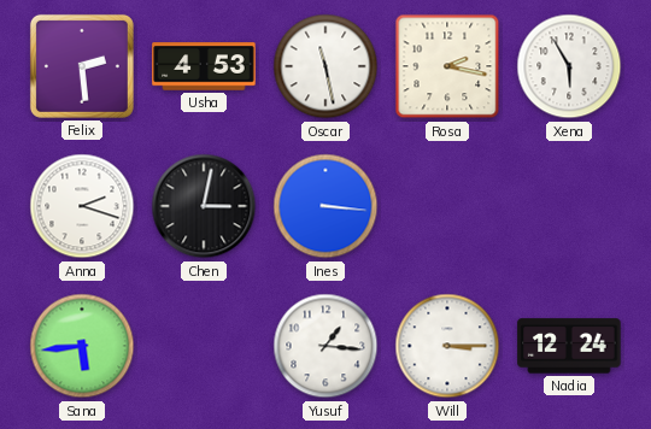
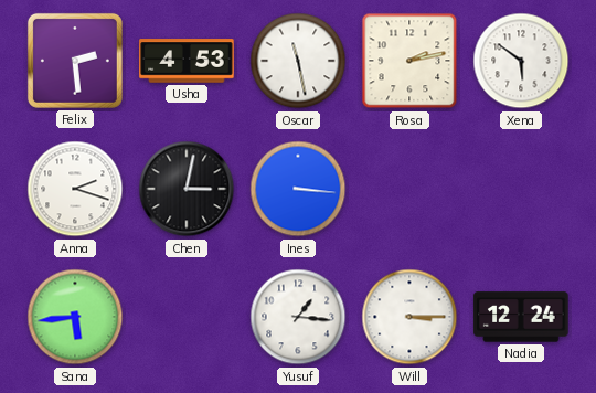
Rosa: 2:17 -> 2:13
Xena: 5:55 -> 5:51
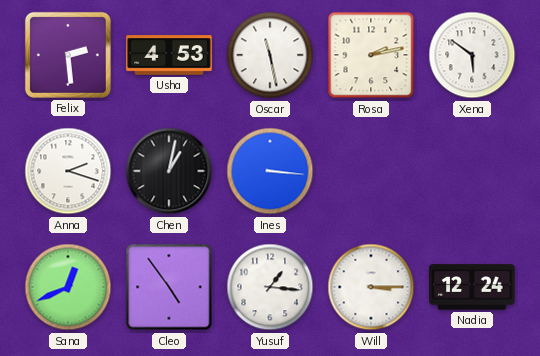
Chen: 3:02 -> 1:02
Sana: 5:44 -> 12:41
Cleo: none -> 4:54
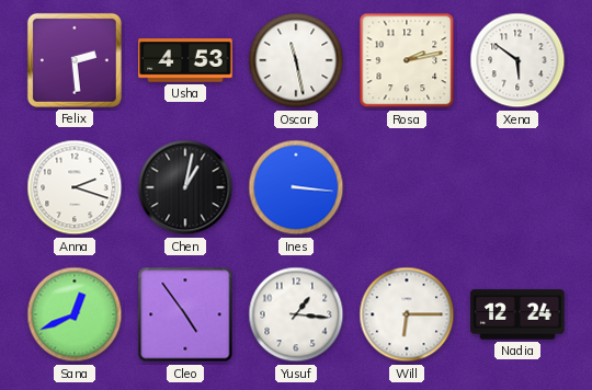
Will: 3:15 -> 6:15
